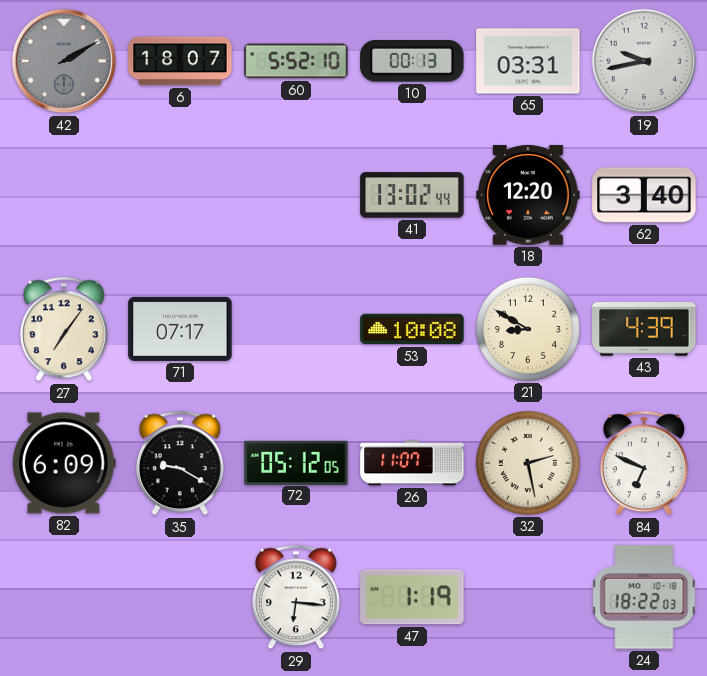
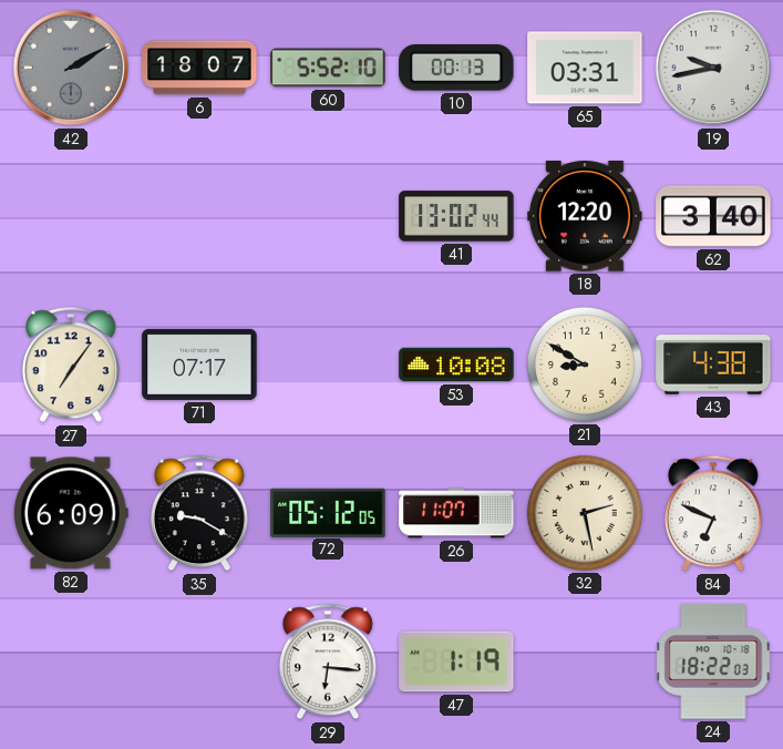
43: 4:39 -> 4:38
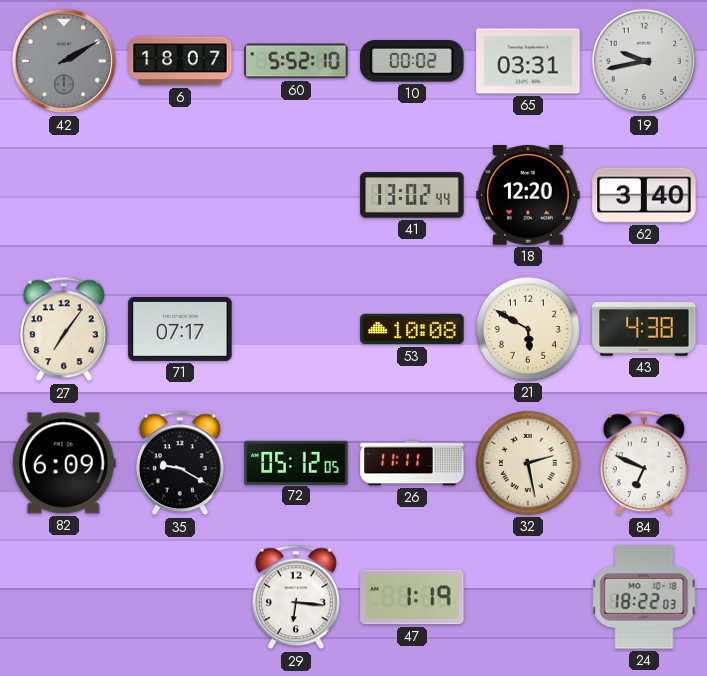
10: 00:13 -> 00:02
21: 8:50 -> 5:50
26: 11:07 -> 11:11
